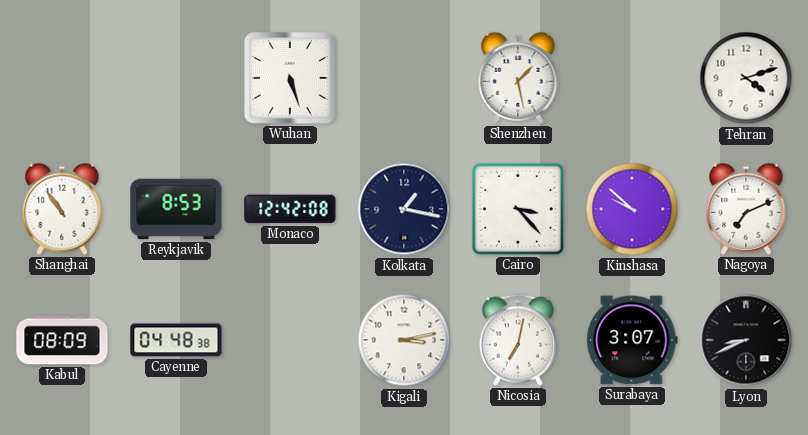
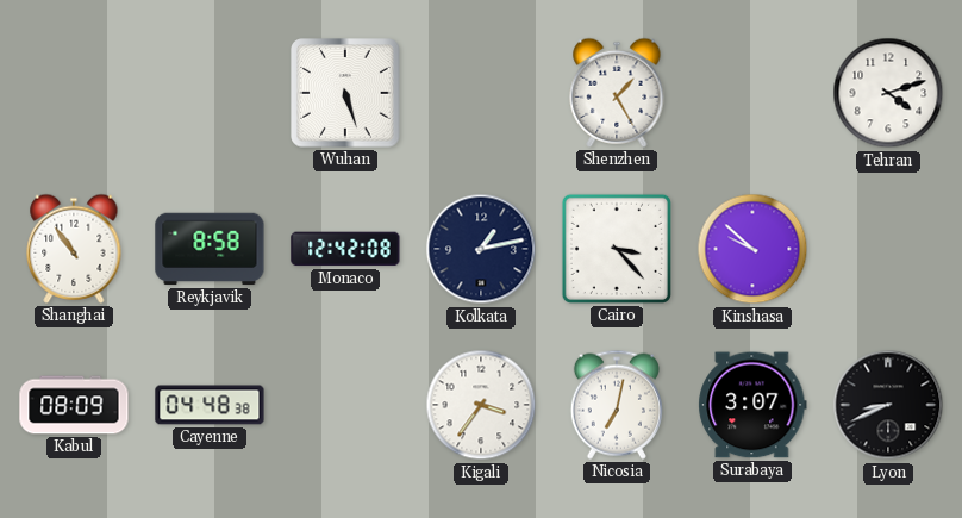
Shenzhen: 1:28 -> 1:25
Reykjavik: 8:53 -> 8:58
Kolkata: 1:17 -> 1:13
Nagoya: 7:11 -> none
Kigali: 3:13 -> 3:36
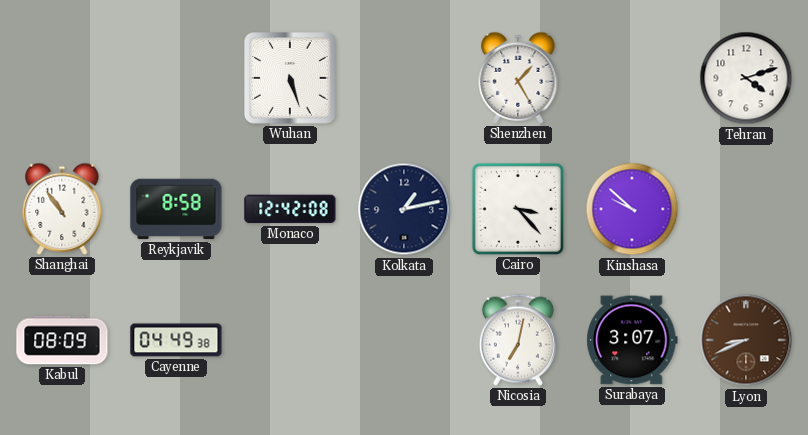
Cayenne: 04:48 -> 04:49
Kigali: 3:36 -> none
Lyon dial: black -> brown
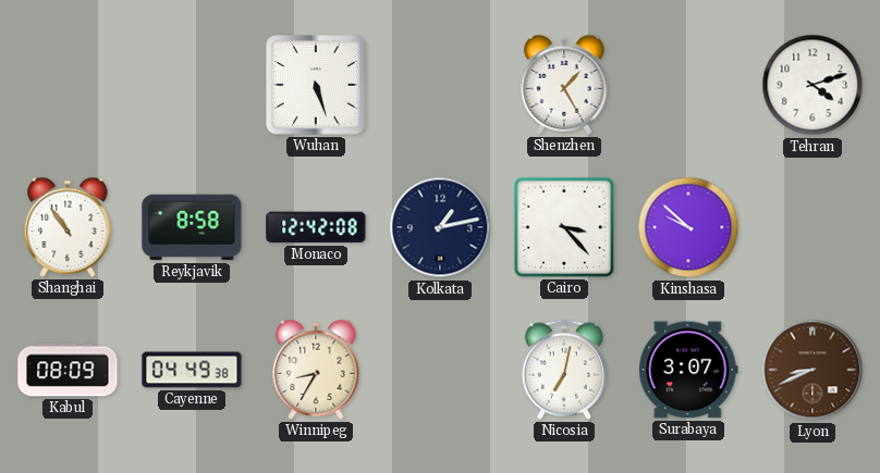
Winnipeg: none -> 8:35
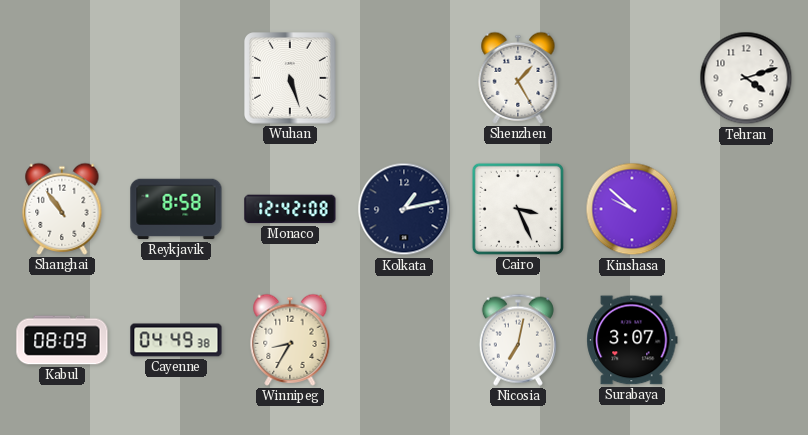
Cairo: 3:23 -> 3:26
Lyon: 8:41 -> none
